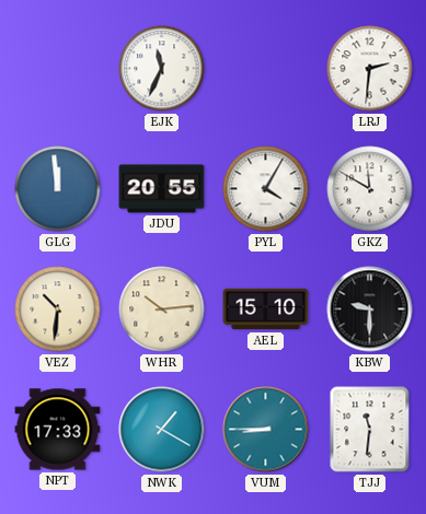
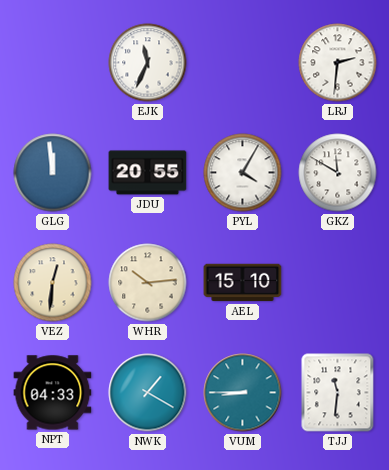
VEZ: 10:31 -> 12:31
KBW: 9:30 -> none
NPT: 17:33 -> 04:33
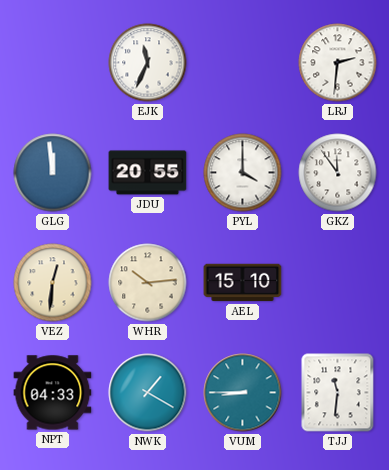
PYL: 4:05 -> 4:00
GKZ: 11:50 -> 11:54
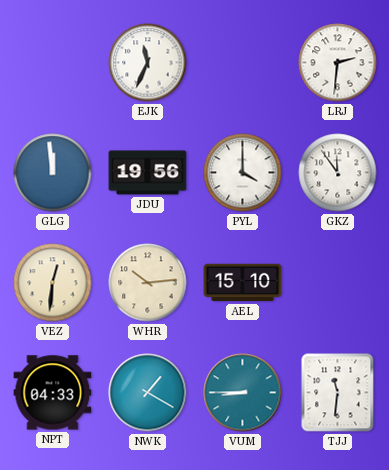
JDU: 20:55 -> 19:56
